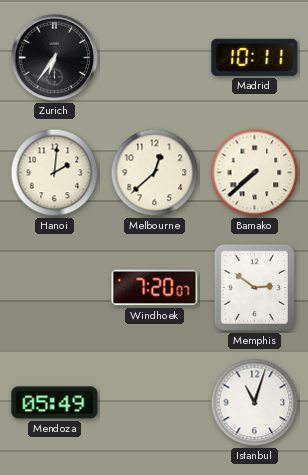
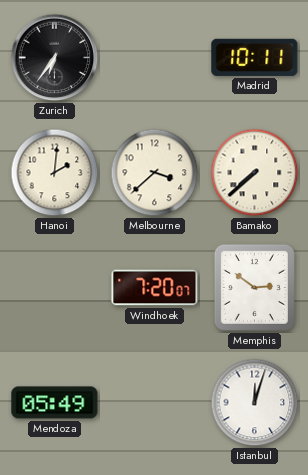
Melbourne: 12:38 -> 3:38
Istanbul: 11:03 -> 12:03
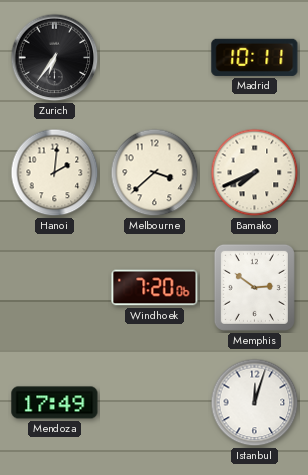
Bamako: 7:38 -> 7:41
Windhoek: 7:20:07 -> 7:20:06
Mendoza: 05:49 -> 17:49
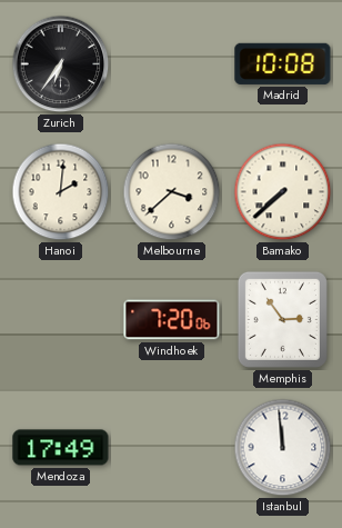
Madrid: 10:11 -> 10:08
Bamako: 7:41 -> 7:38
Memphis: 2:51 -> 2:54
Istanbul: 12:03 -> 11:59
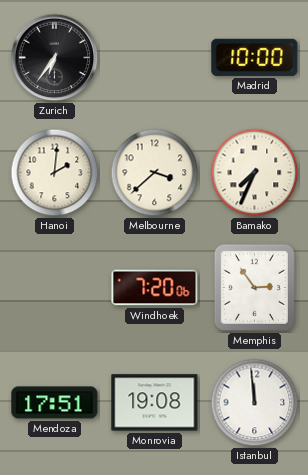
Madrid: 10:08 -> 10:00
Bamako: 7:38 -> 7:34
Mendoza: 17:49 -> 17:51
Monrovia: none -> 19:08
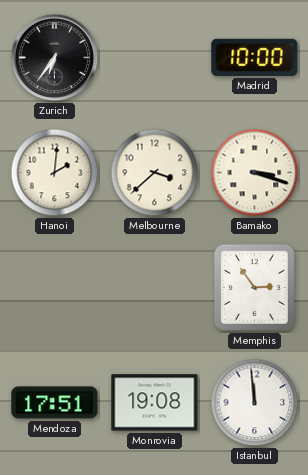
Bamako: 7:34 -> 3:18
Windhoek: 7:20 -> none
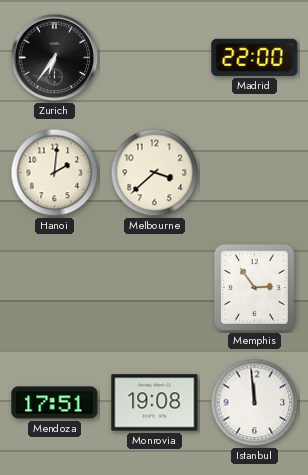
Madrid: 10:00 -> 22:00
Bamako: 3:18 -> none
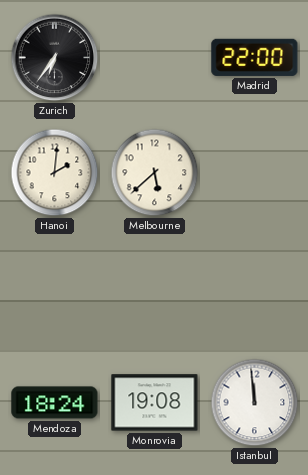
Melbourne: 3:38 -> 5:38
Memphis: 2:54 -> none
Mendoza: 17:51 -> 18:24
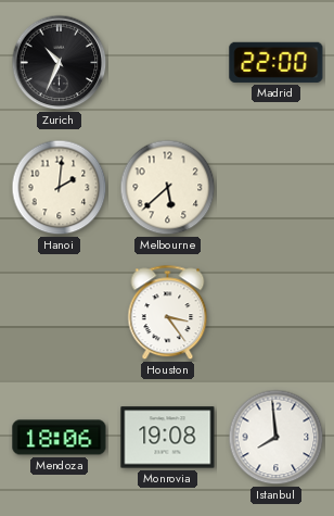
Zurich: 6:36 -> 10:34
Houston: none -> 3:24
Mendoza: 18:24 -> 18:06
Istanbul: 11:59 -> 7:59
